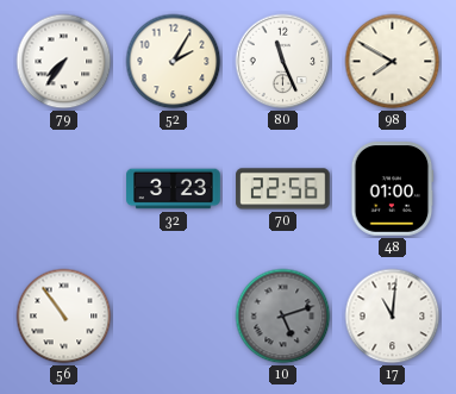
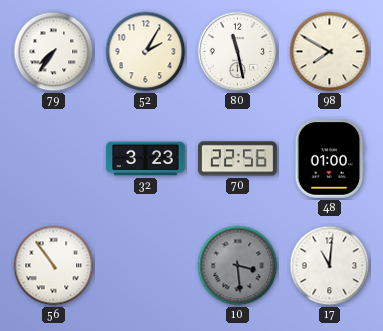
80: 11:26 -> 11:28
10: 5:12 -> 3:29
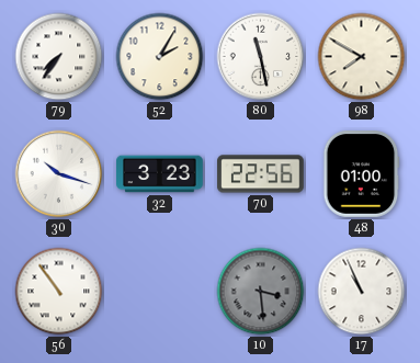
30: none -> 10:18
17: 11:01 -> 10:56
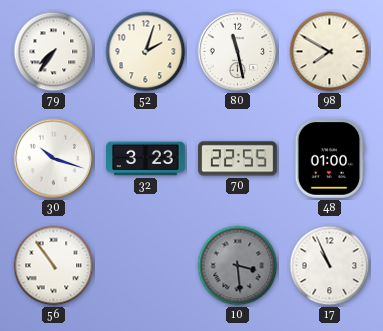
52: 2:05 -> 2:03
70: 22:56 -> 22:55
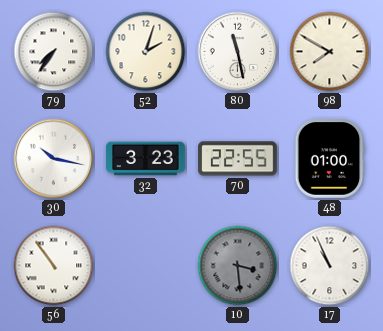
30: 10:18 -> 10:17
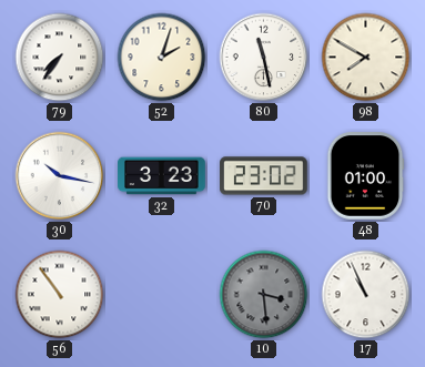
70: 22:55 -> 23:02
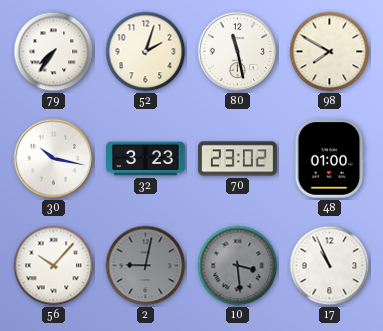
56: 10:54 -> 10:07
2: none -> 9:02
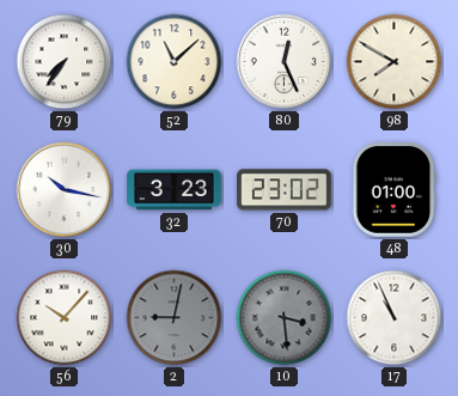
52: 2:03 -> 11:08
80: 11:28 -> 12:26
